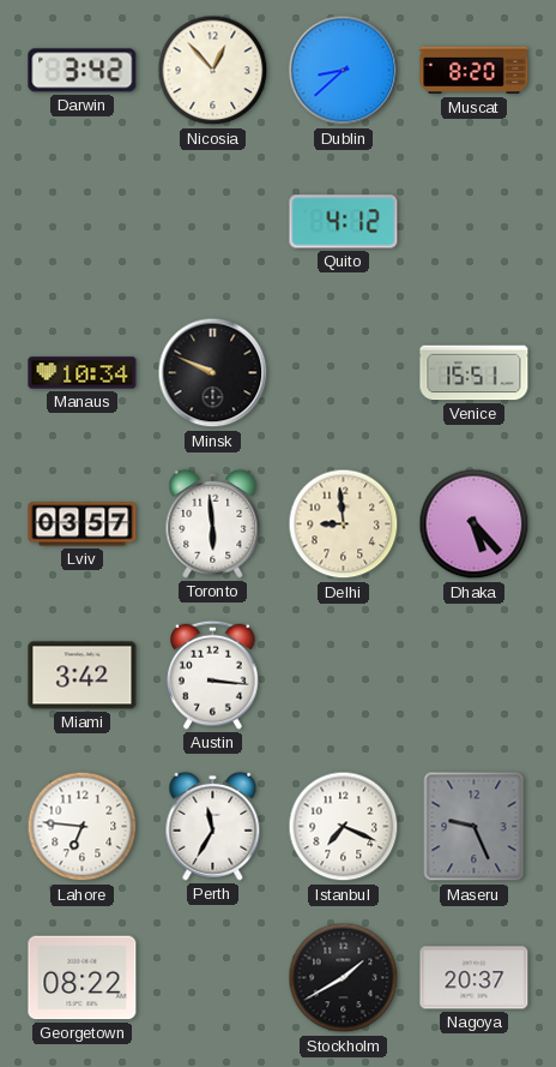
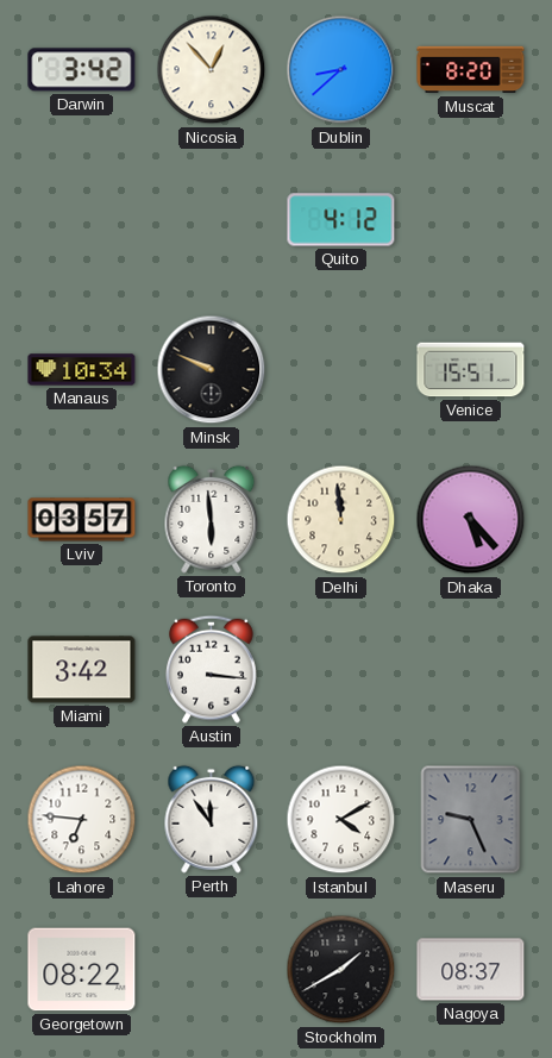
Delhi: 8:59 -> 11:59
Perth: 11:35 -> 11:54
Istanbul: 7:19 -> 4:10
Nagoya: 20:37 -> 08:37
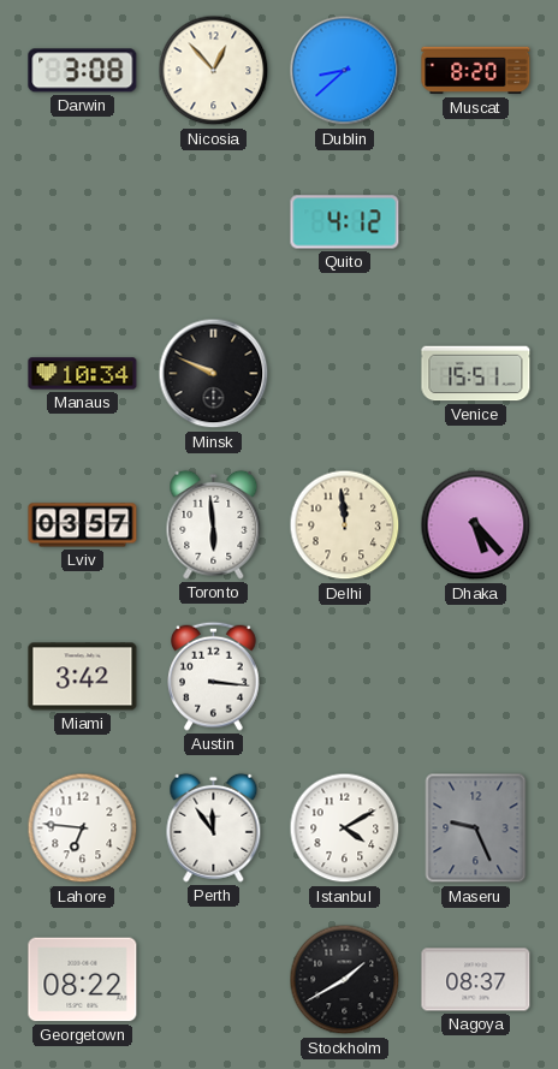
Darwin: 3:42 -> 3:08
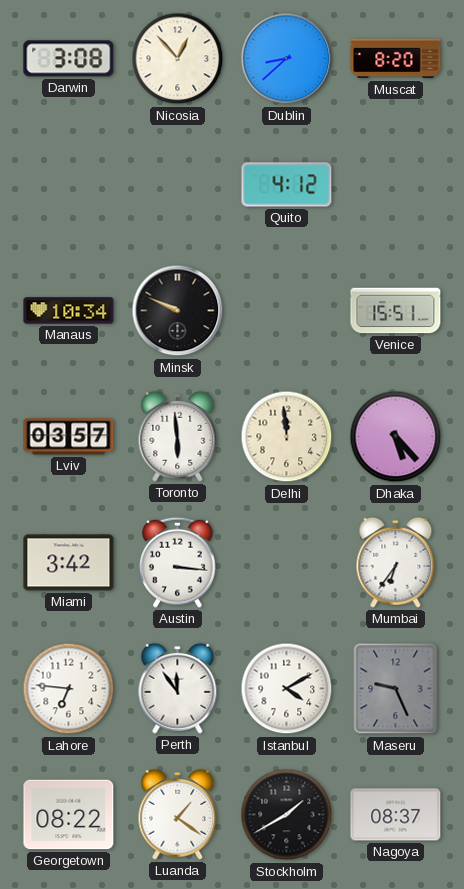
Mumbai: none -> 6:36
Luanda: none -> 1:21
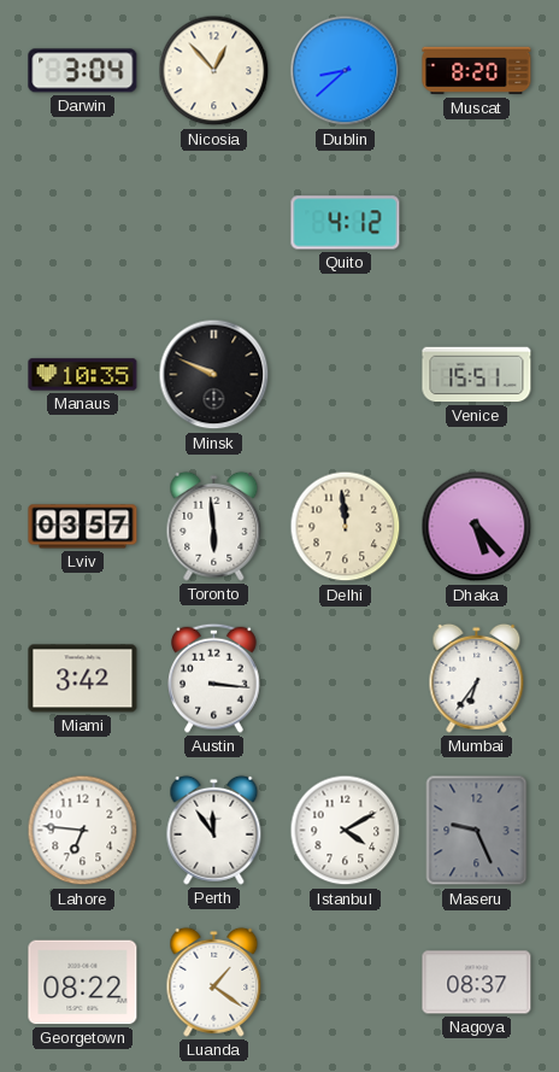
Darwin: 3:08 -> 3:04
Manaus: 10:34 -> 10:35
Stockholm: 1:40 -> none
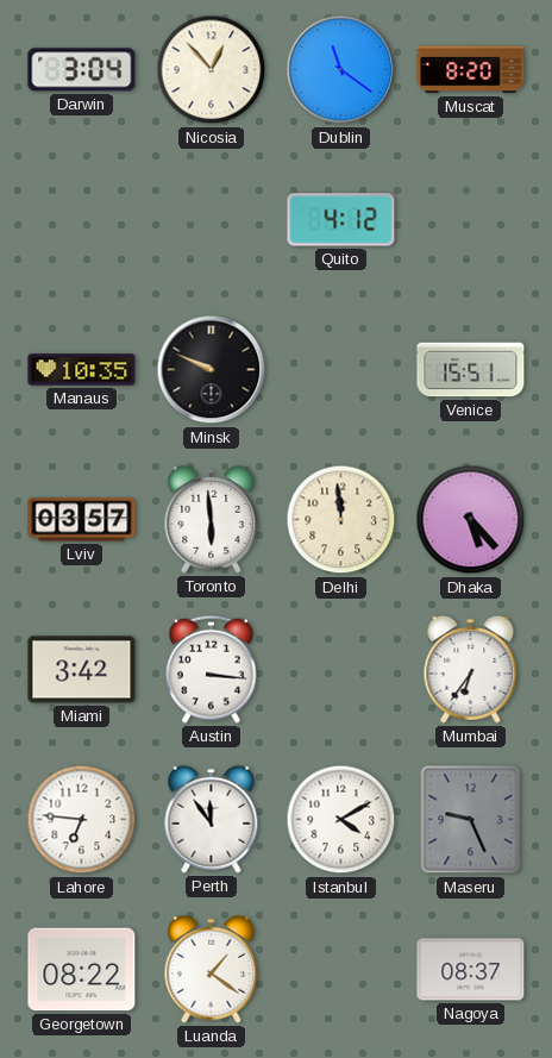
Dublin: 8:38 -> 11:21
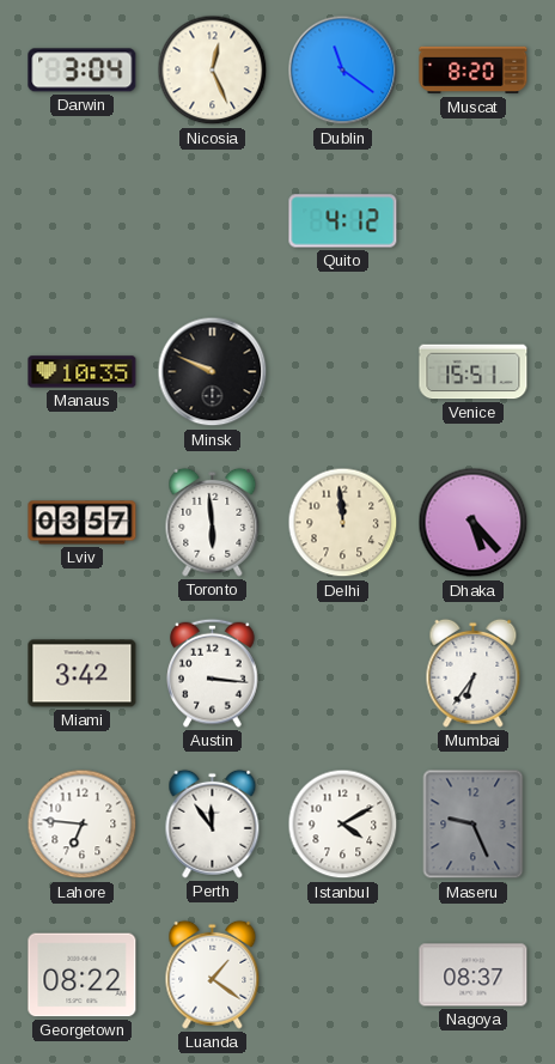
Nicosia: 12:53 -> 12:26
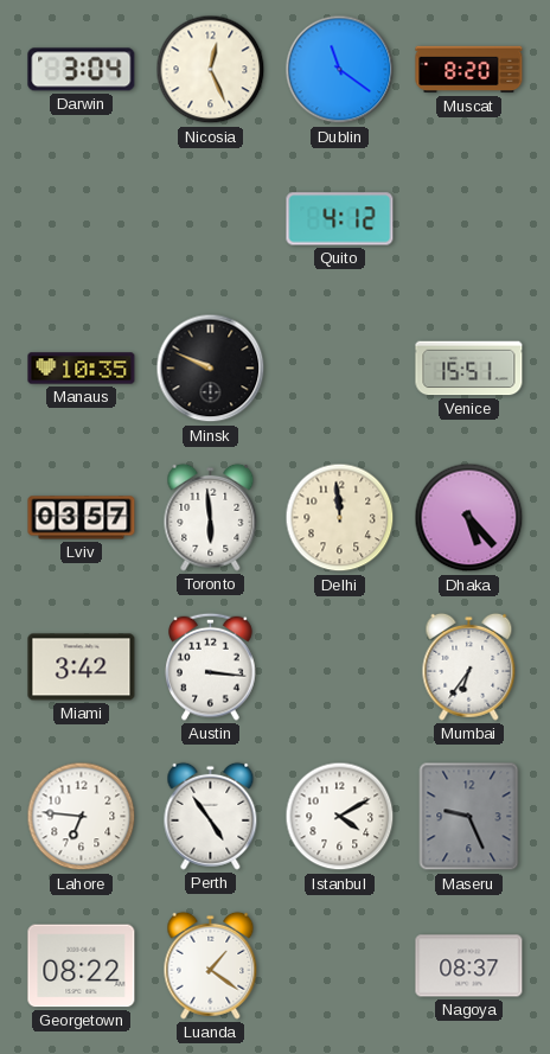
Perth: 11:54 -> 4:54
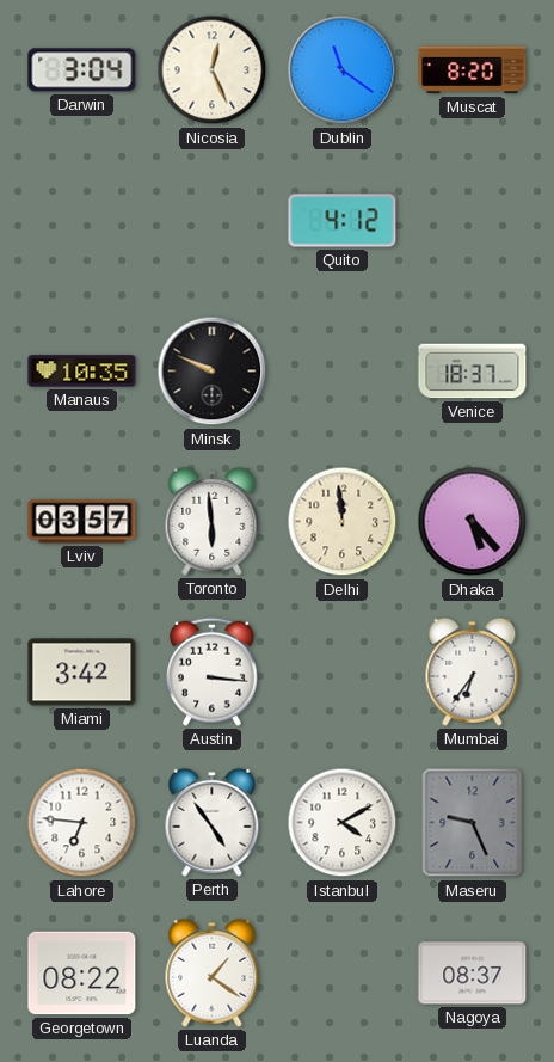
Venice: 15:51 -> 18:37
